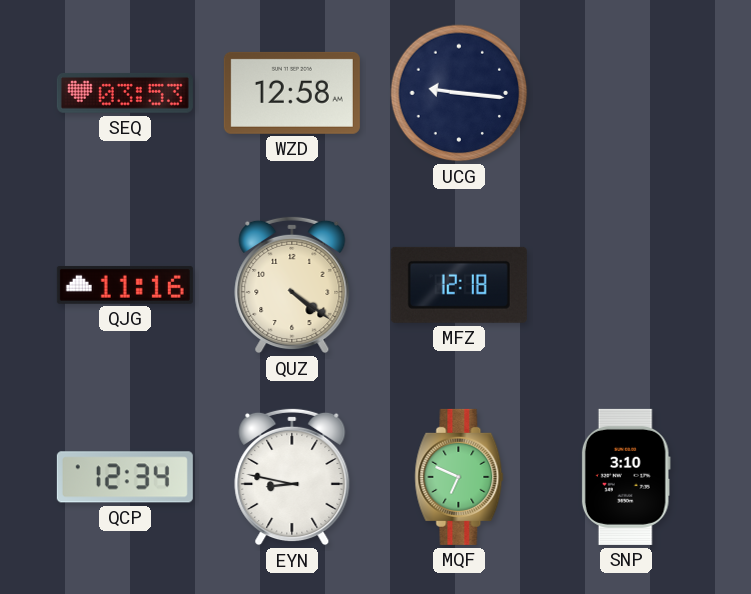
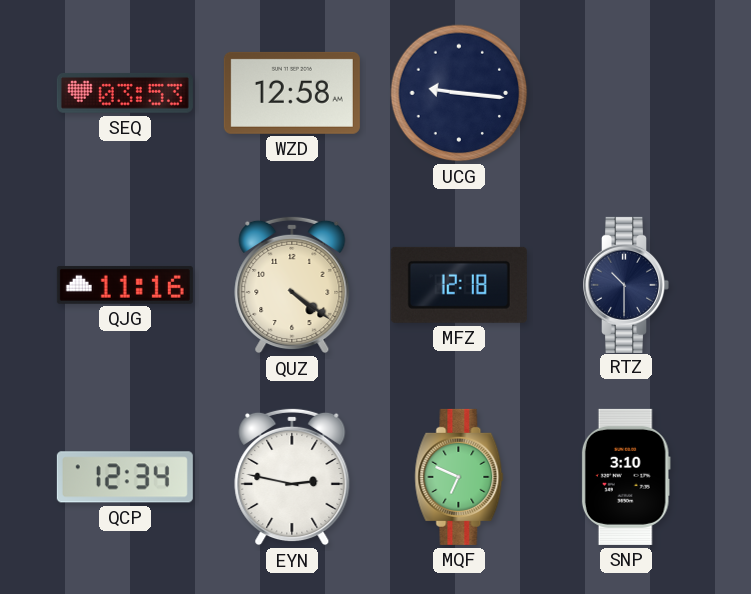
RTZ: none -> 10:30
EYN: 8:47 -> 2:47
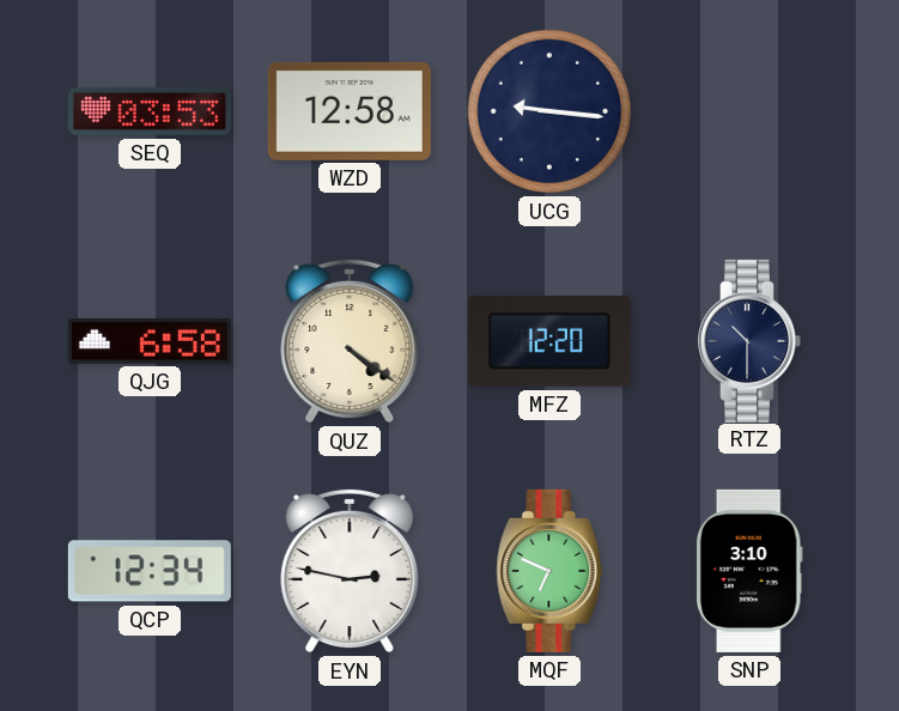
QJG: 11:16 -> 6:58
MFZ: 12:18 -> 12:20
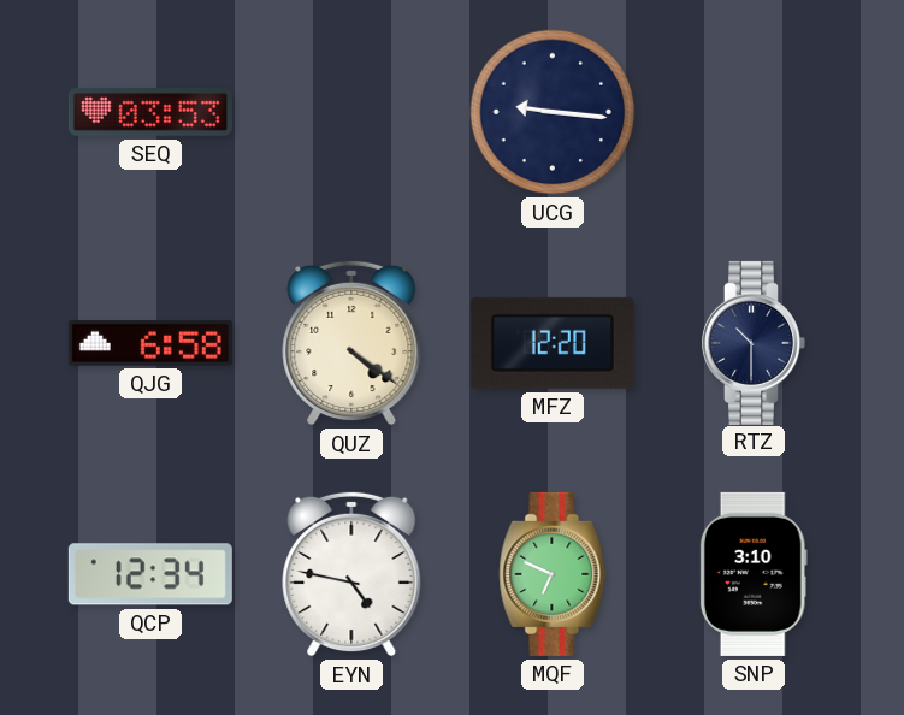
WZD: 12:58 -> none
EYN: 2:47 -> 4:47
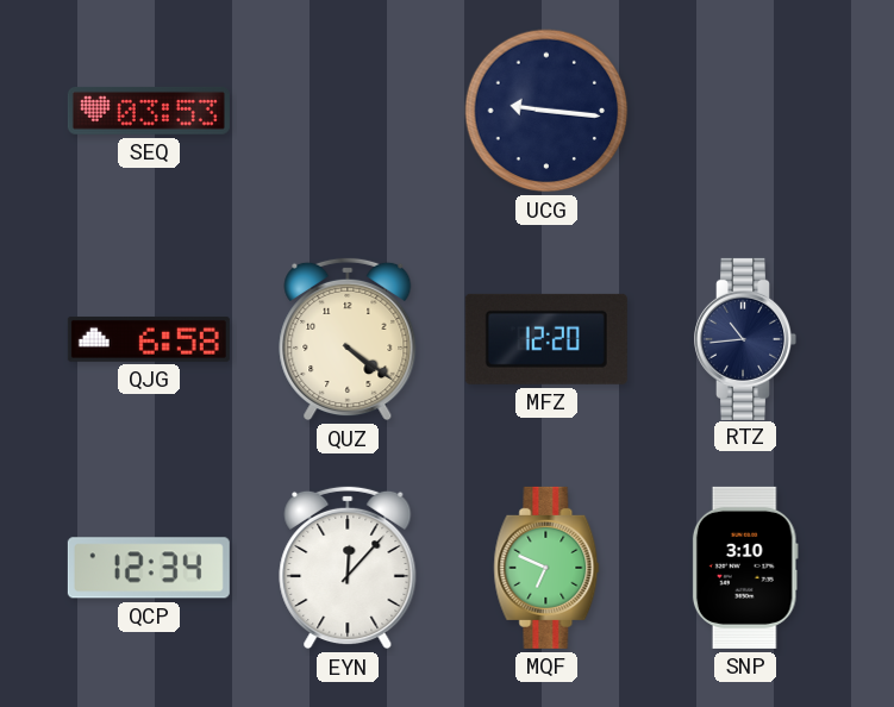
RTZ: 10:30 -> 10:44
EYN: 4:47 -> 12:07
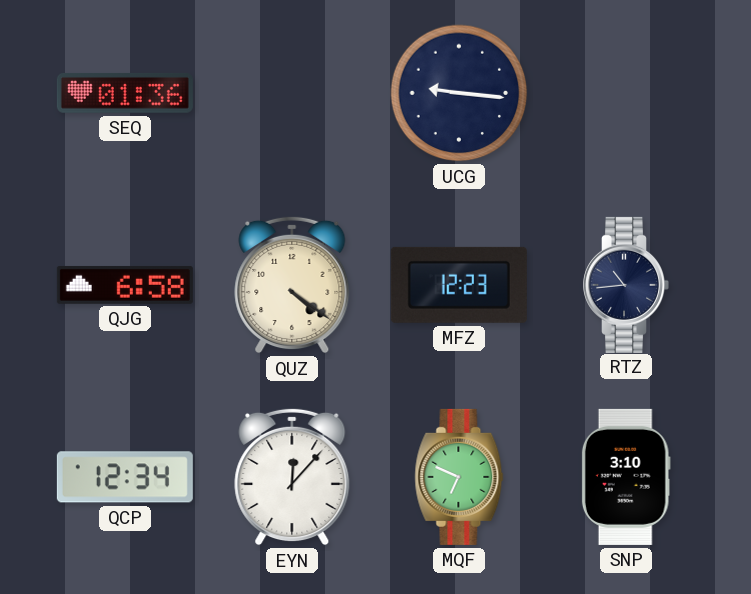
SEQ: 03:53 -> 01:36
MFZ: 12:20 -> 12:23
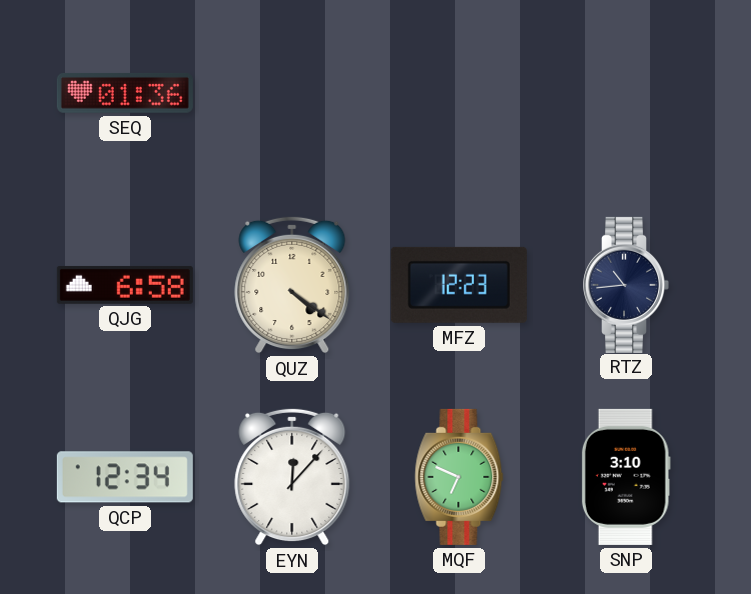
UCG: 9:16 -> none
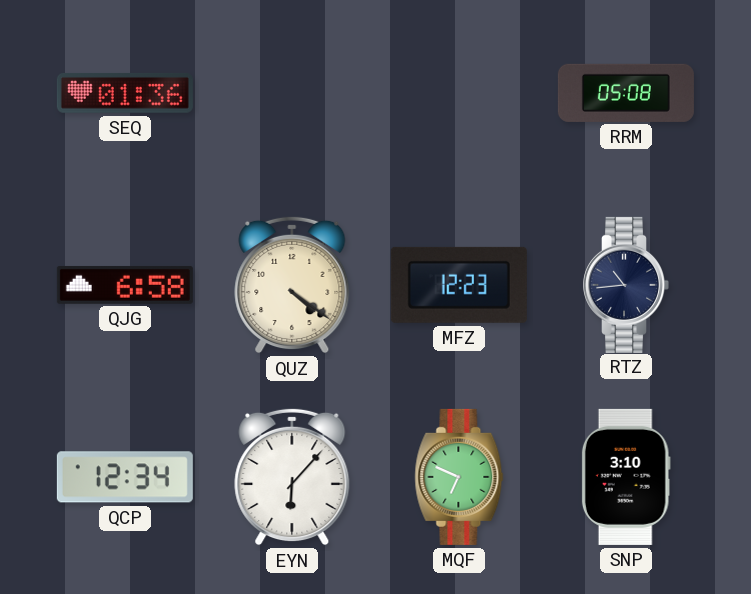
RRM: none -> 05:08
EYN: 12:07 -> 6:07
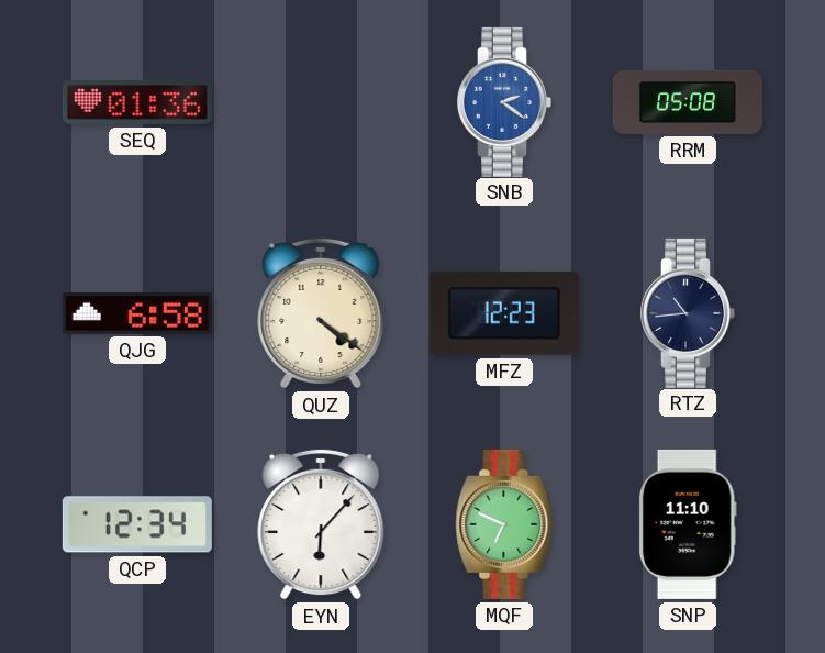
SNB: none -> 2:21
SNP: 3:10 -> 11:10
